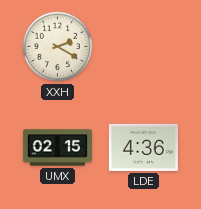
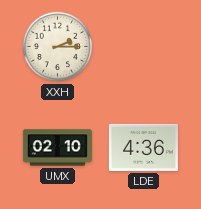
XXH: 2:20 -> 2:15
UMX: 02:15 -> 02:10
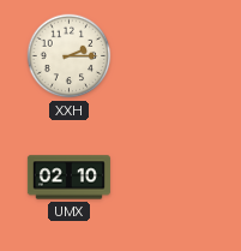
LDE: 4:36 -> none
